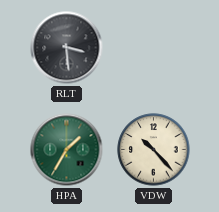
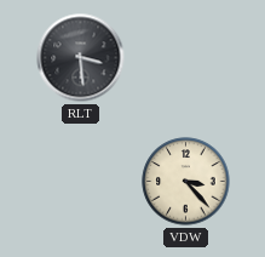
HPA: 1:35 -> none
VDW: 10:23 -> 3:23
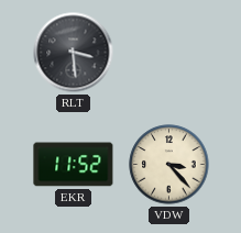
EKR: none -> 11:52
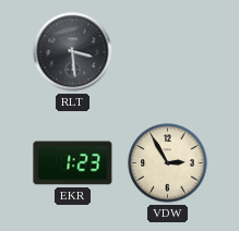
EKR: 11:52 -> 1:23
VDW: 3:23 -> 2:55
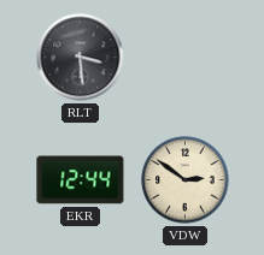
EKR: 1:23 -> 12:44
VDW: 2:55 -> 2:51
